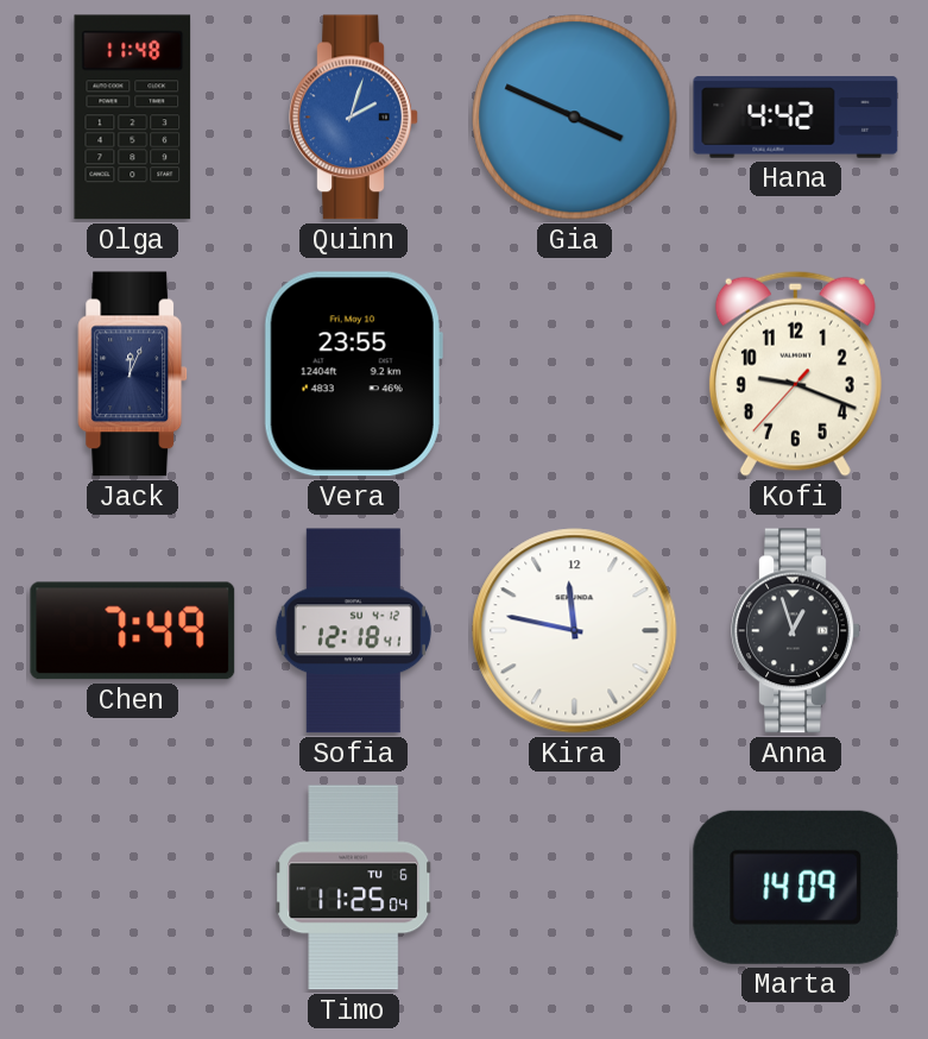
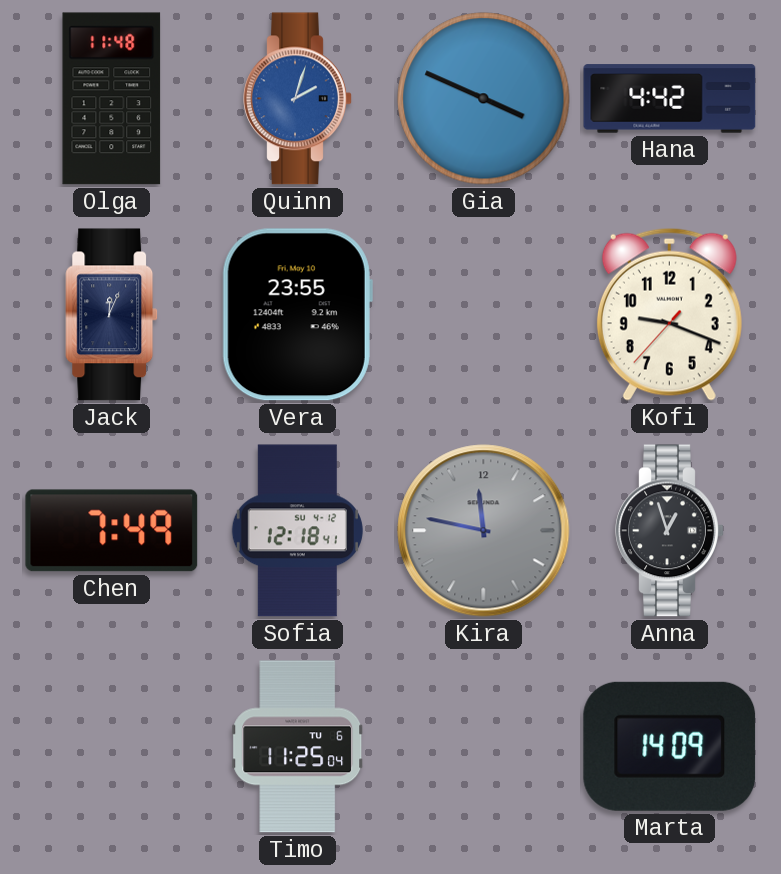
Kira dial: white -> grey
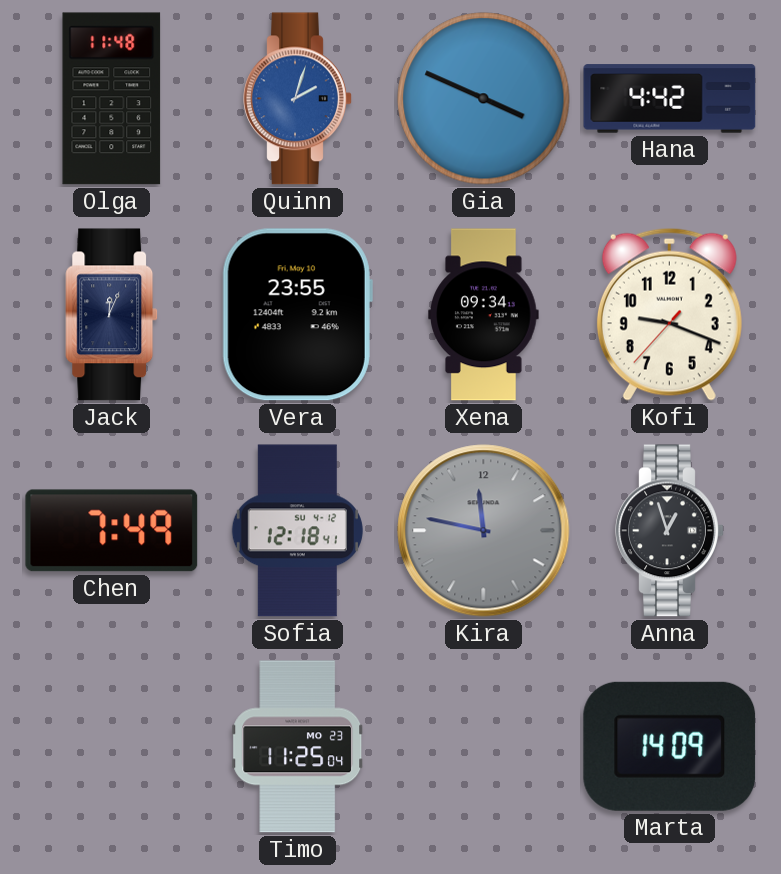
Xena: none -> 09:34
Timo date: TU 6 -> MO 23
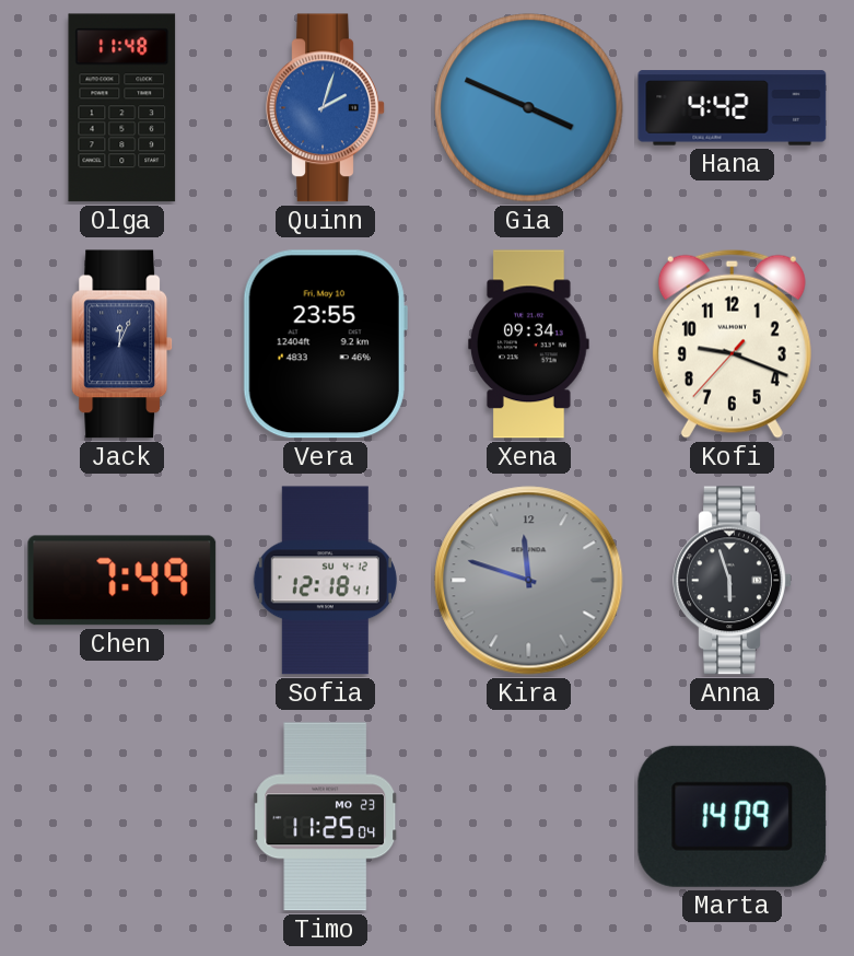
Kira: 11:47 -> 11:48
Anna: 12:57 -> 5:57
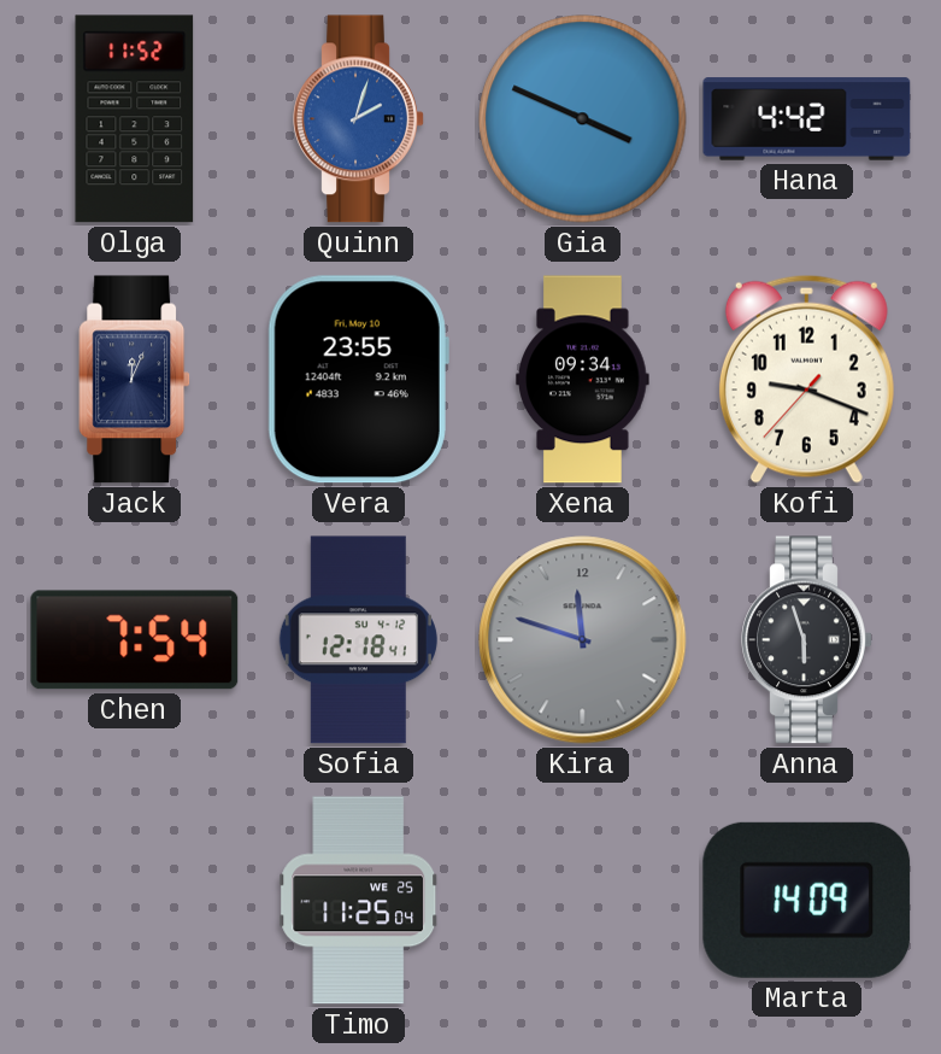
Olga: 11:48 -> 11:52
Chen: 7:49 -> 7:54
Timo date: MO 23 -> WE 25
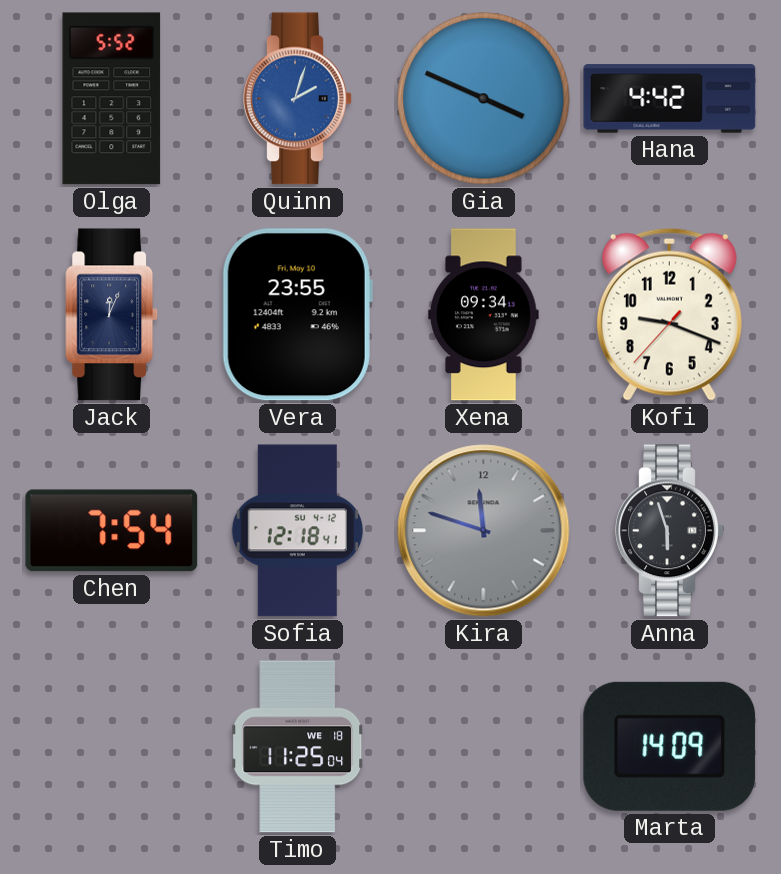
Olga: 11:52 -> 5:52
Timo date: WE 25 -> WE 18
